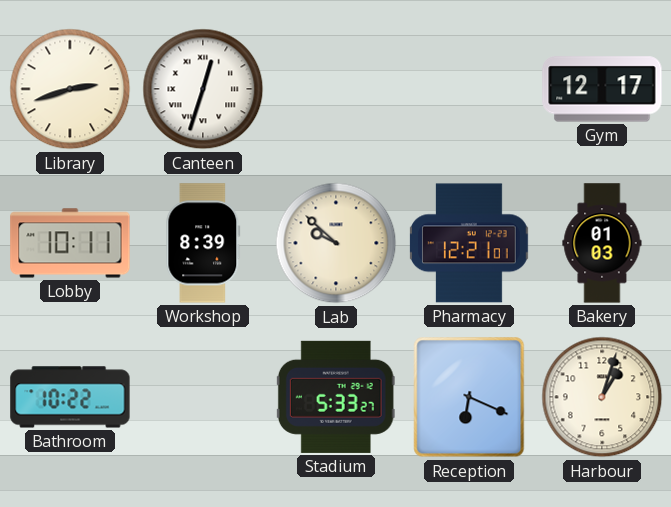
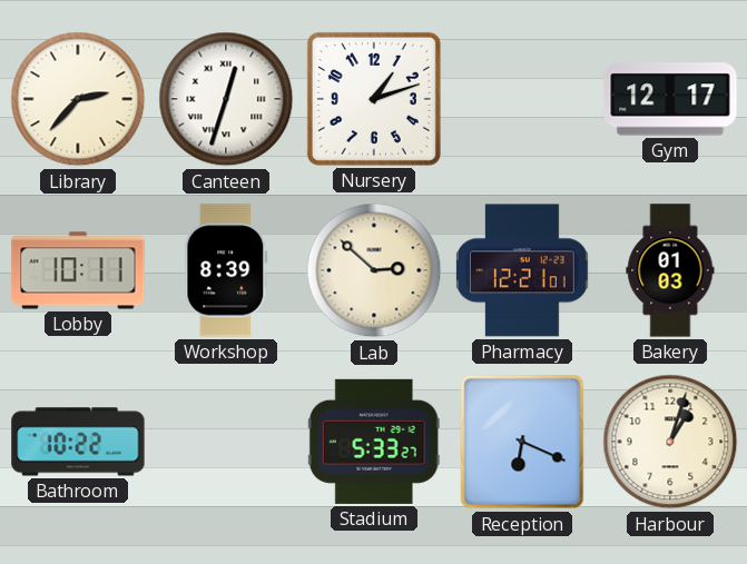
Library: 2:42 -> 2:37
Nursery: none -> 1:12
Lab: 9:52 -> 2:52
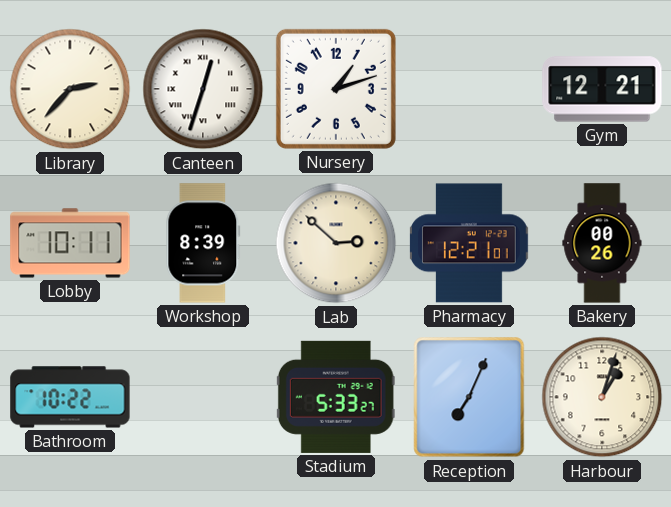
Gym: 12:17 -> 12:21
Bakery: 01:03 -> 00:26
Reception: 6:19 -> 7:04
